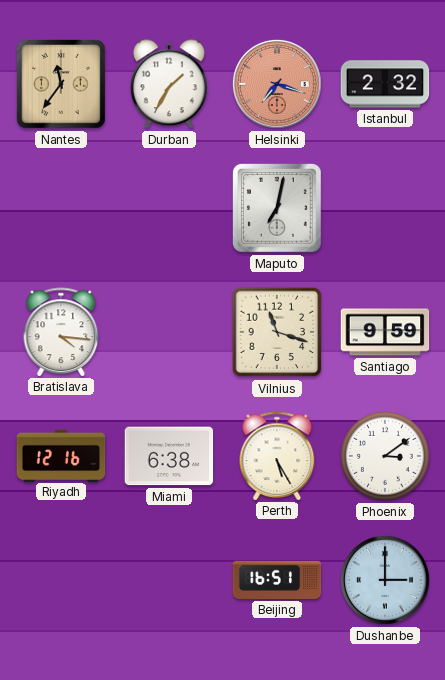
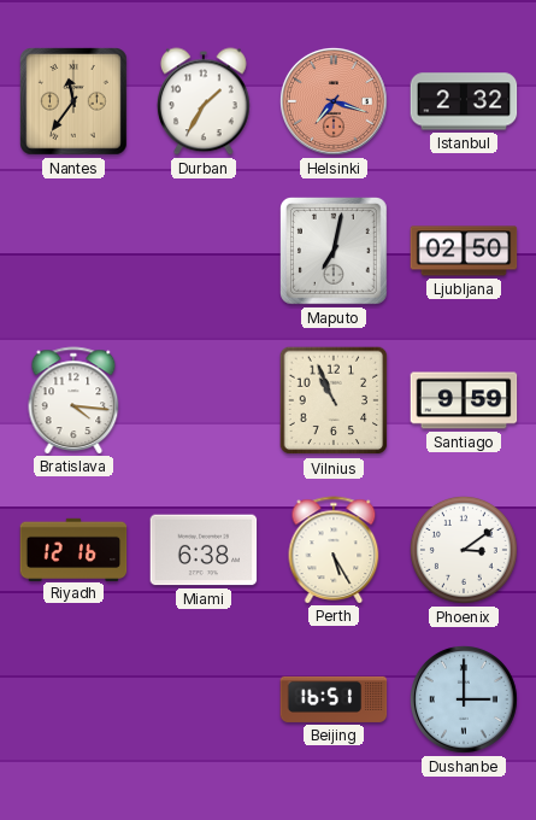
Ljubljana: none -> 02:50
Vilnius: 11:18 -> 10:56
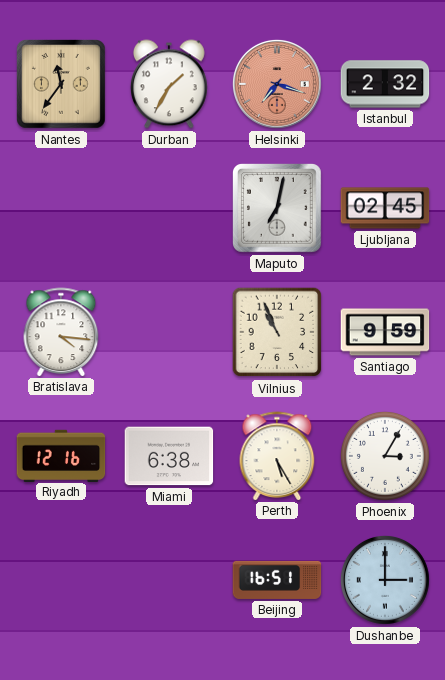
Ljubljana: 02:50 -> 02:45
Phoenix: 3:09 -> 3:05
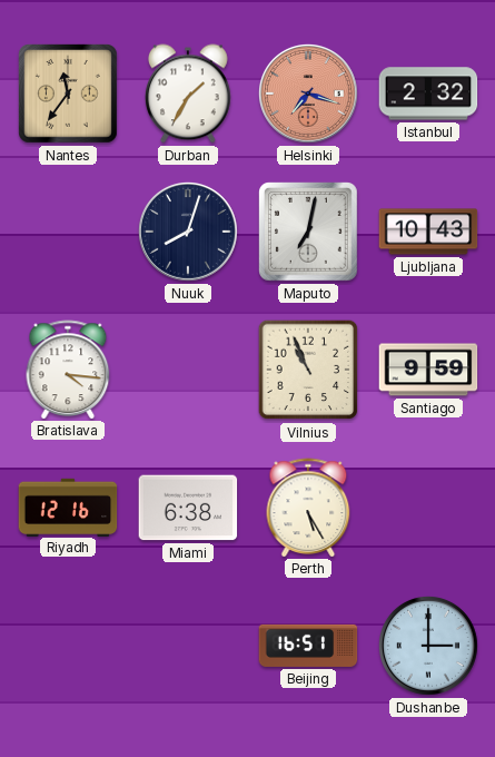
Nuuk: none -> 8:03
Ljubljana: 02:45 -> 10:43
Phoenix: 3:05 -> none
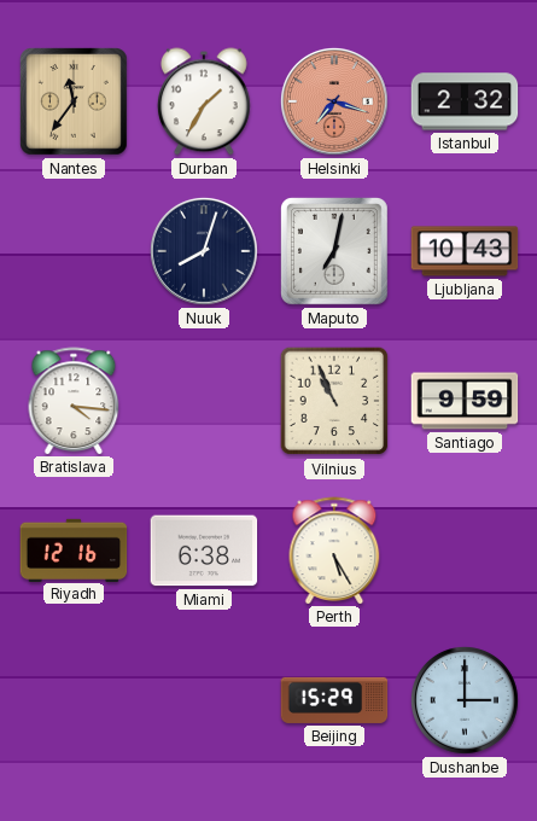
Beijing: 16:51 -> 15:29
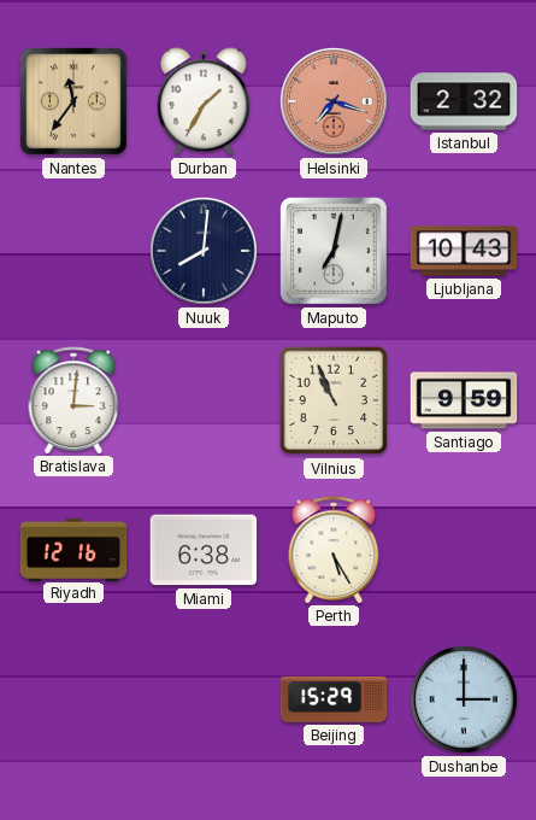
Nuuk: 8:03 -> 8:01
Bratislava: 4:16 -> 3:01
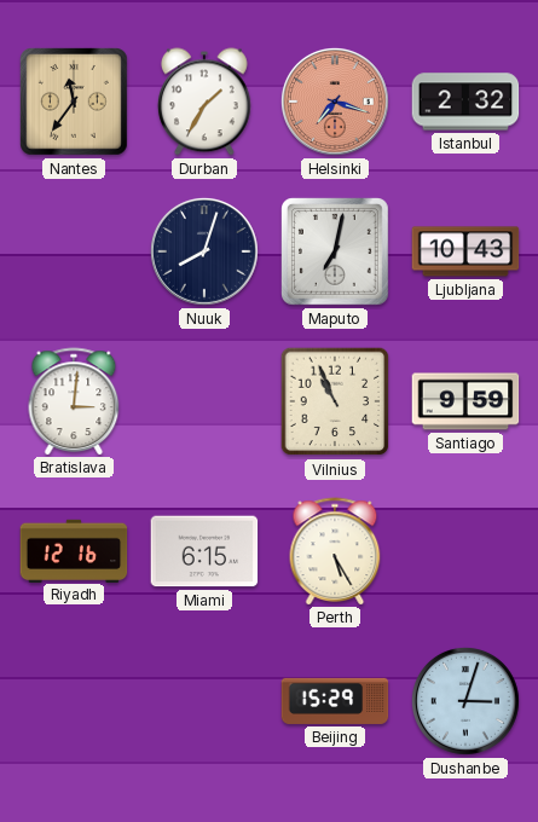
Nuuk: 8:01 -> 8:03
Miami: 6:38 -> 6:15
Dushanbe: 3:00 -> 3:03
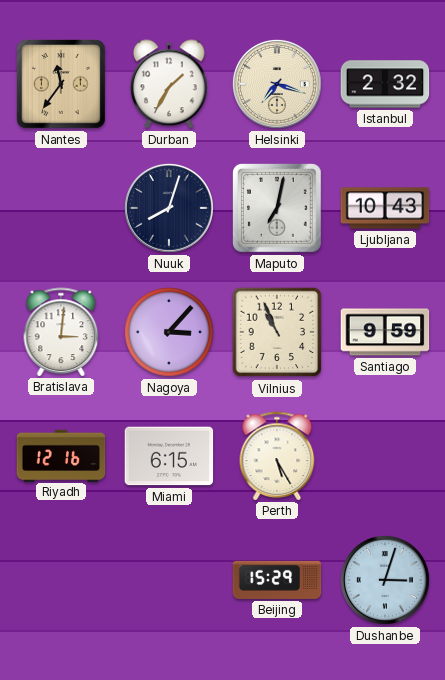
Helsinki dial: salmon -> cream
Nagoya: none -> 3:07
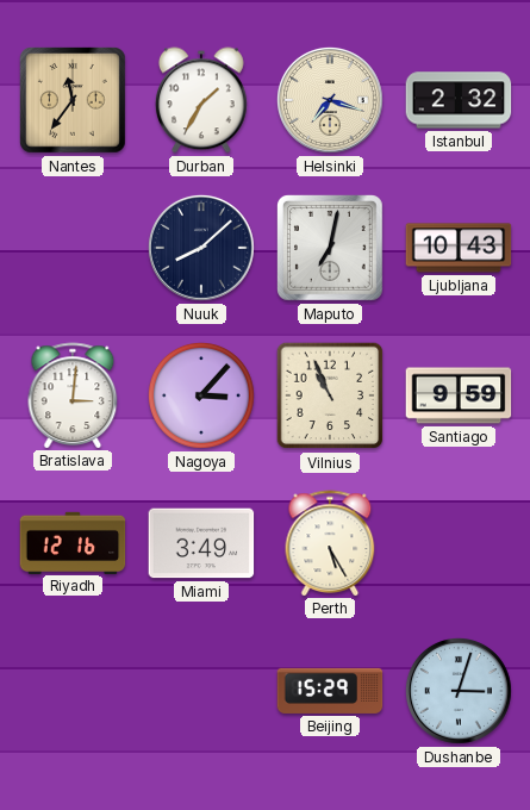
Nuuk: 8:03 -> 8:08
Miami: 6:15 -> 3:49
